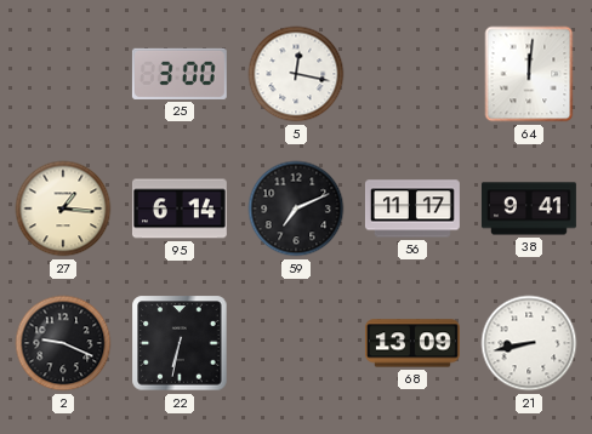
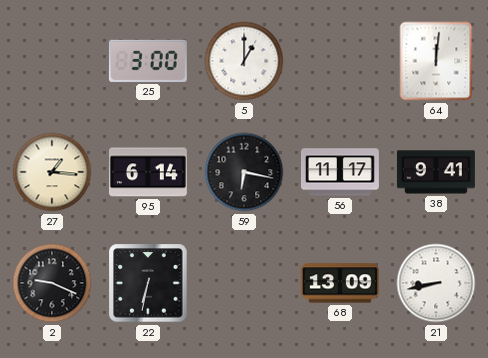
5: 12:17 -> 1:00
59: 7:11 -> 6:17
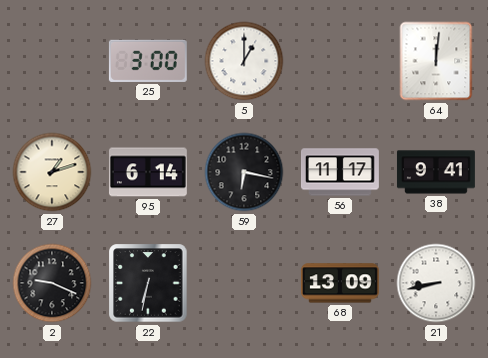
27: 1:16 -> 1:12
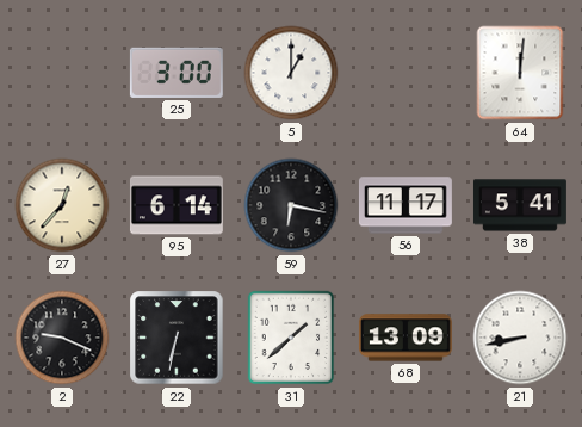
27: 1:12 -> 12:37
38: 9:41 -> 5:41
31: none -> 1:38
